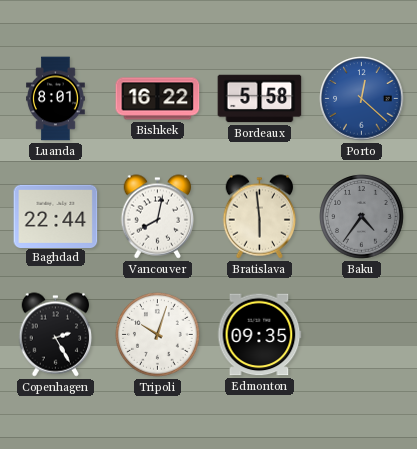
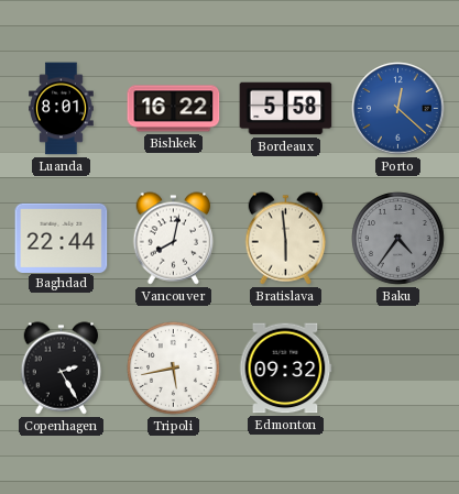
Tripoli: 10:03 -> 5:43
Edmonton: 09:35 -> 09:32
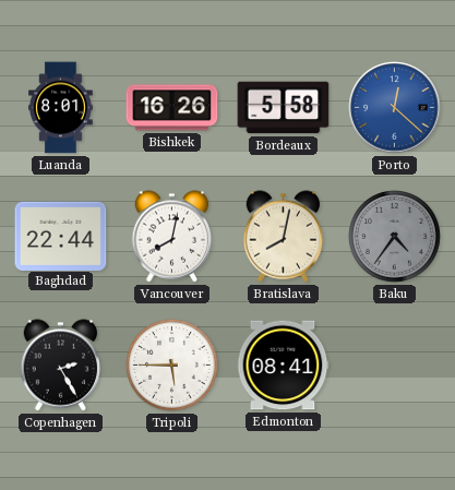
Bishkek: 16:22 -> 16:26
Bratislava: 5:59 -> 8:02
Tripoli: 5:43 -> 5:45
Edmonton: 09:32 -> 08:41
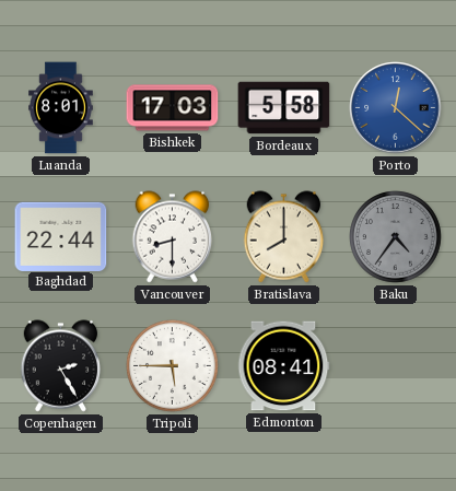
Bishkek: 16:26 -> 17:03
Vancouver: 8:02 -> 8:30
Bratislava: 8:02 -> 8:00
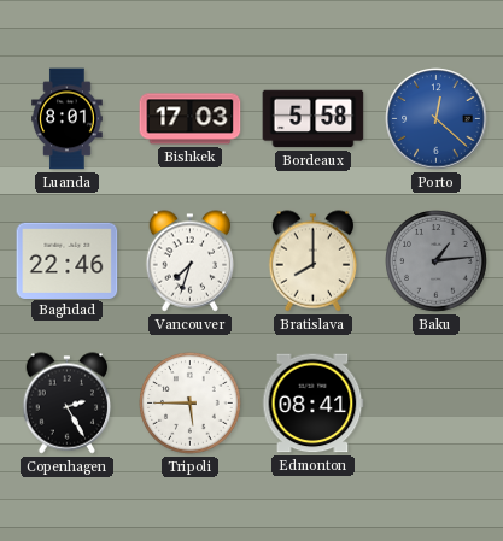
Baghdad: 22:44 -> 22:46
Vancouver: 8:30 -> 7:33
Baku: 4:36 -> 1:14
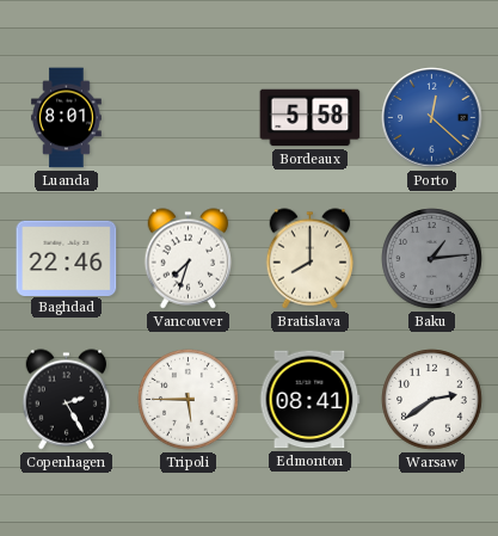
Bishkek: 17:03 -> none
Warsaw: none -> 2:39
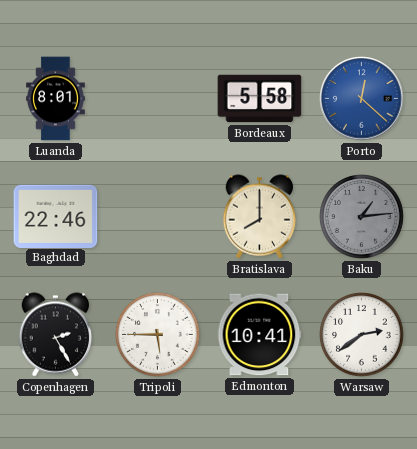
Vancouver: 7:33 -> none
Edmonton: 08:41 -> 10:41
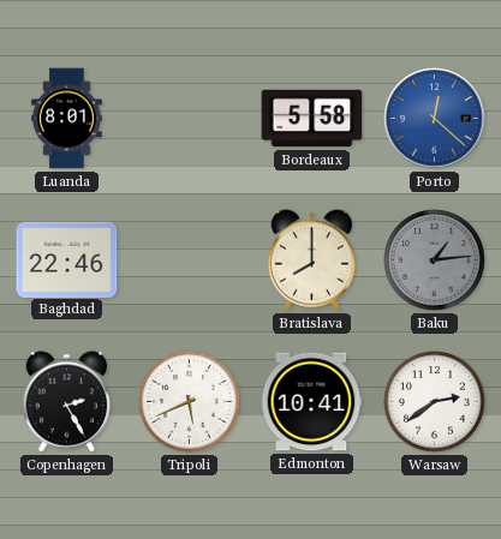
Tripoli: 5:45 -> 5:41
